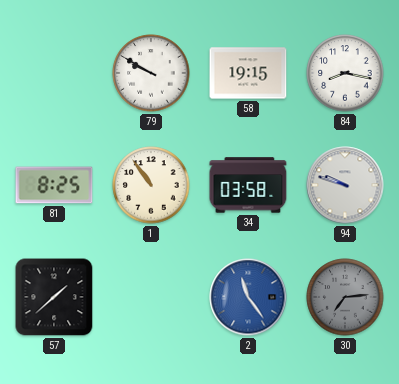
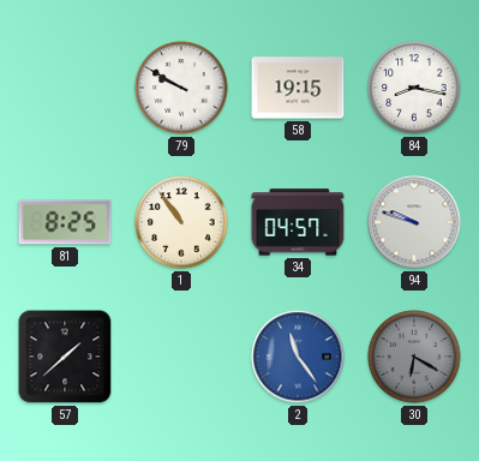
34: 03:58 -> 04:57
30: 7:14 -> 6:20
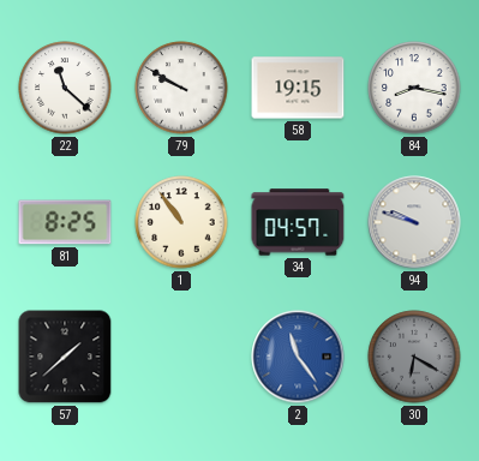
22: none -> 11:22
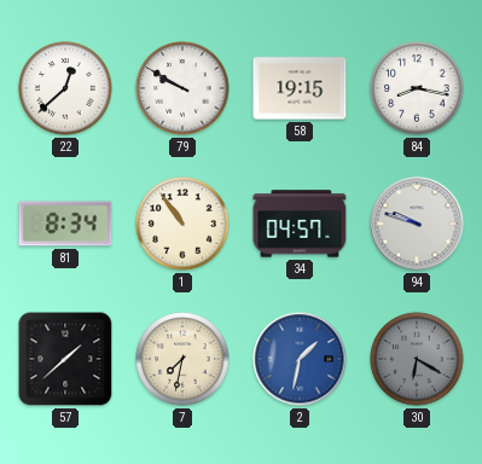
22: 11:22 -> 12:38
81: 8:25 -> 8:34
7: none -> 7:32
2: 11:24 -> 1:32
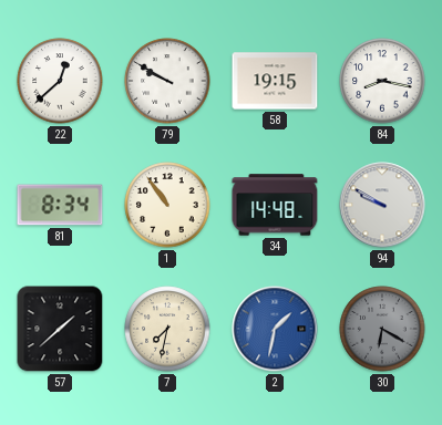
34: 04:57 -> 14:48
94: 9:48 -> 9:50
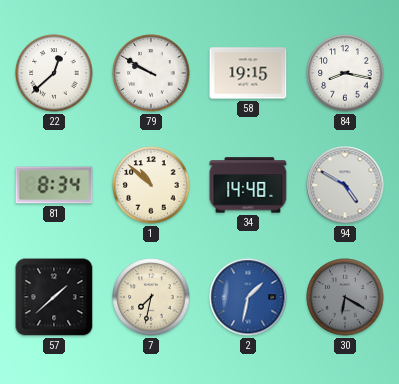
1: 10:54 -> 10:52
94: 9:50 -> 4:50
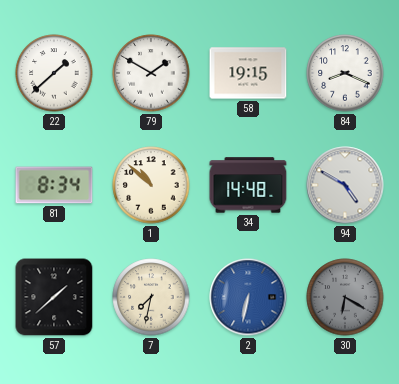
22: 12:38 -> 1:38
79: 9:50 -> 1:50
84: 8:17 -> 8:19
2: 1:32 -> 6:32
